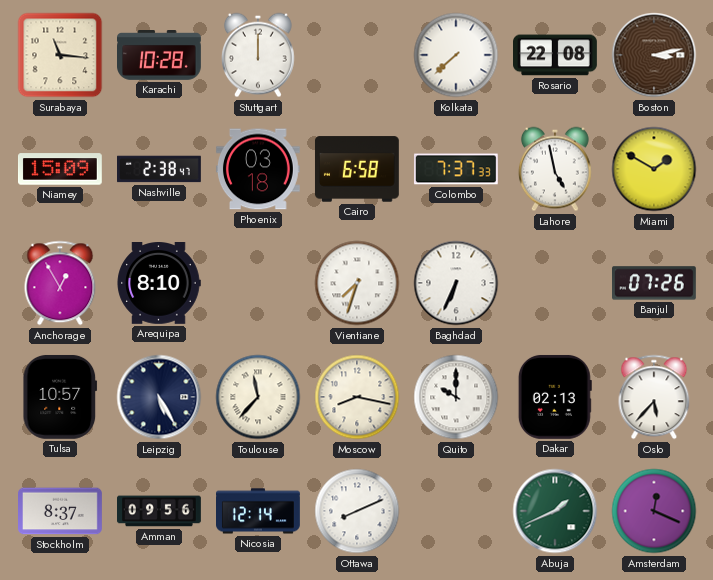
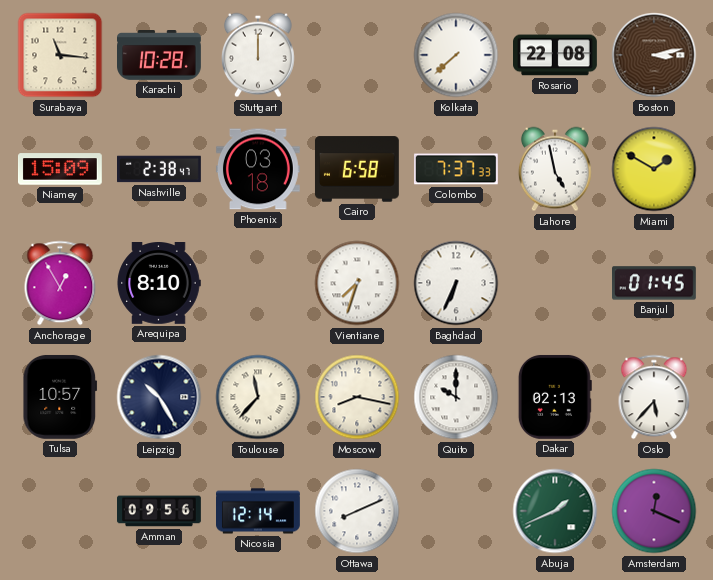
Banjul: 07:26 -> 01:45
Leipzig: 5:25 -> 10:25
Stockholm: 8:37 -> none
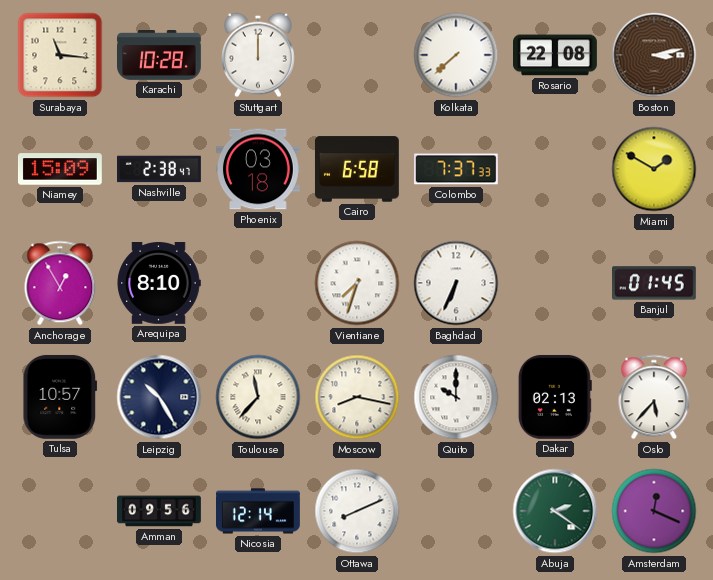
Lahore: 4:58 -> none
Abuja: 1:41 -> 2:21
